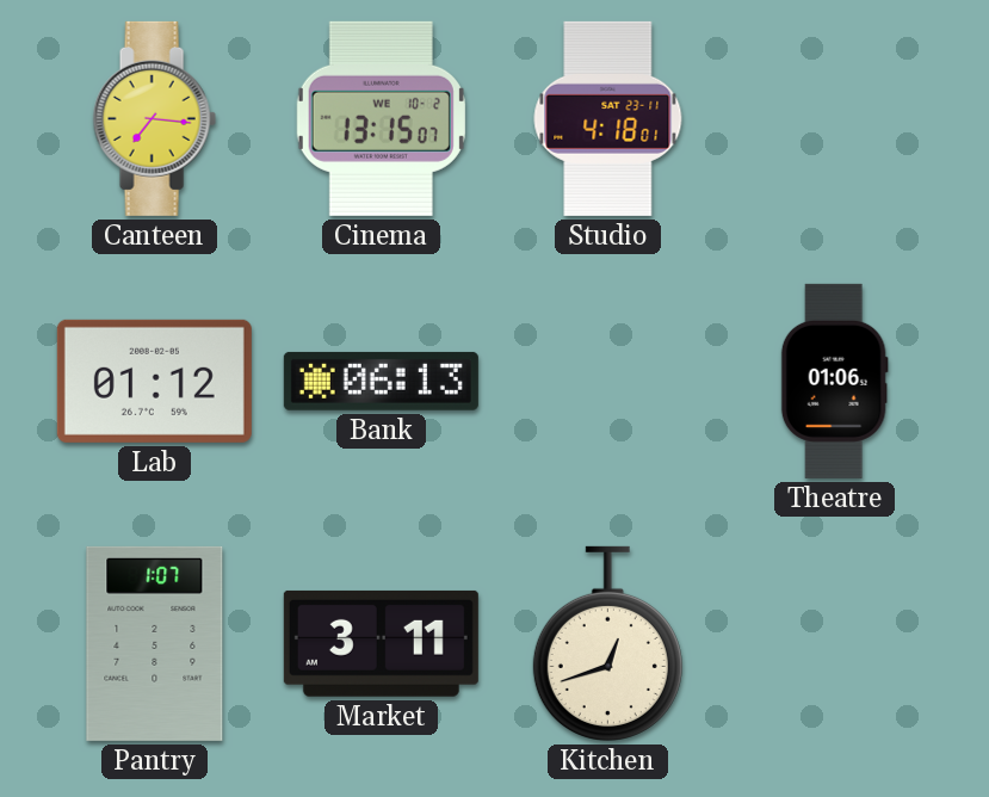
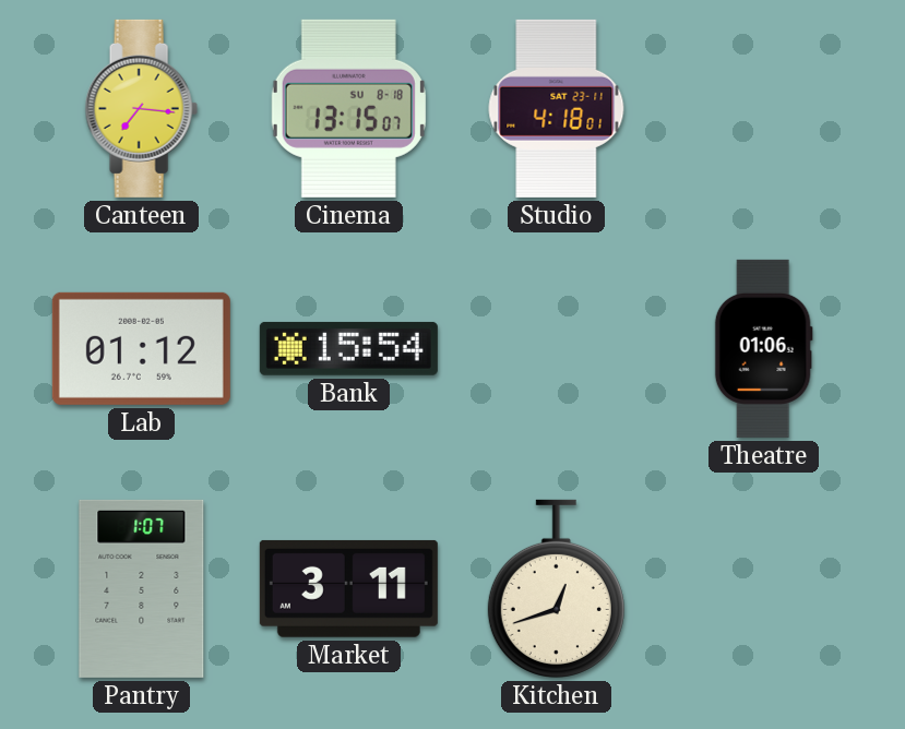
Cinema date: WE 10-2 -> SU 8-18
Bank: 06:13 -> 15:54
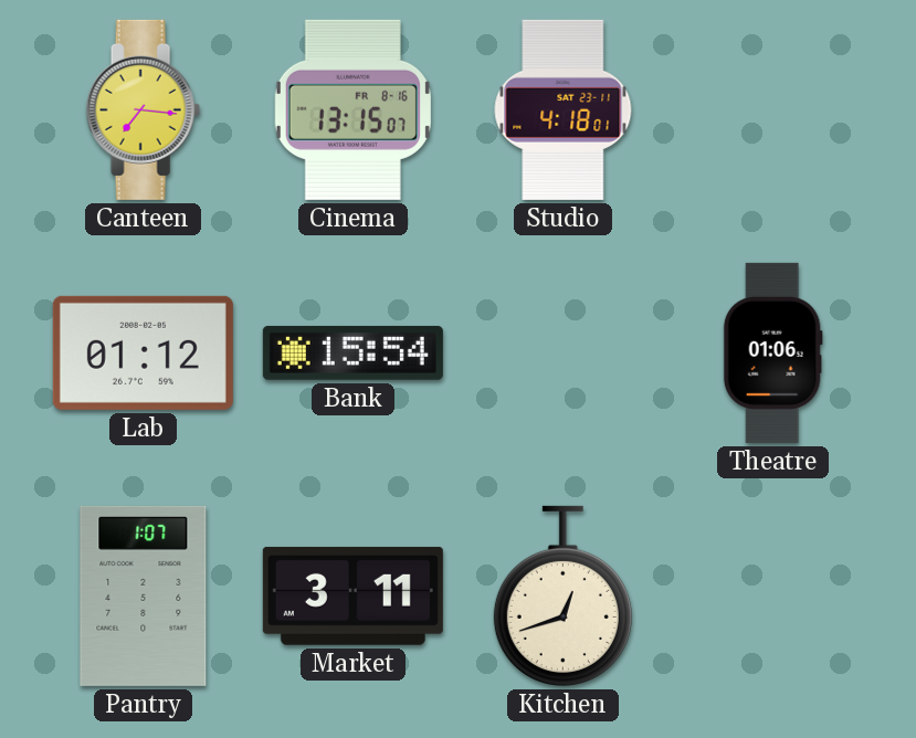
Cinema date: SU 8-18 -> FR 8-16
